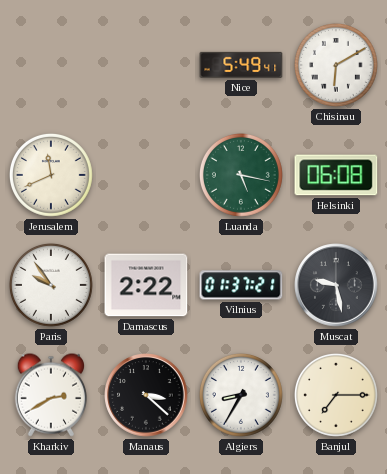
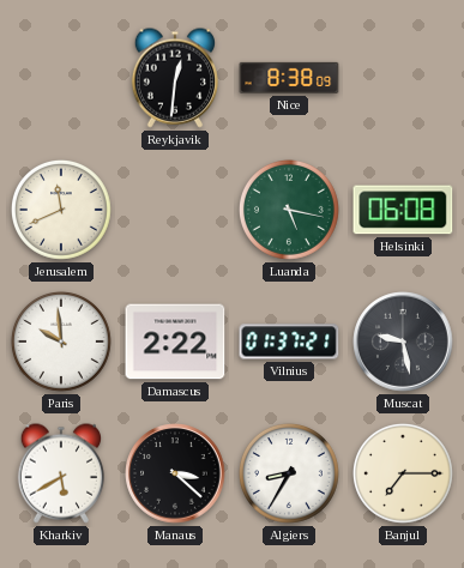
Reykjavik: none -> 12:31
Nice: 5:49 -> 8:38
Chisinau: 6:10 -> none
Paris: 9:54 -> 9:59
Kharkiv: 2:40 -> 5:40
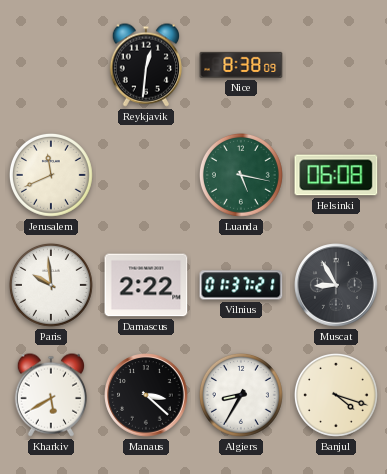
Muscat: 9:28 -> 8:55
Banjul: 7:15 -> 4:18
